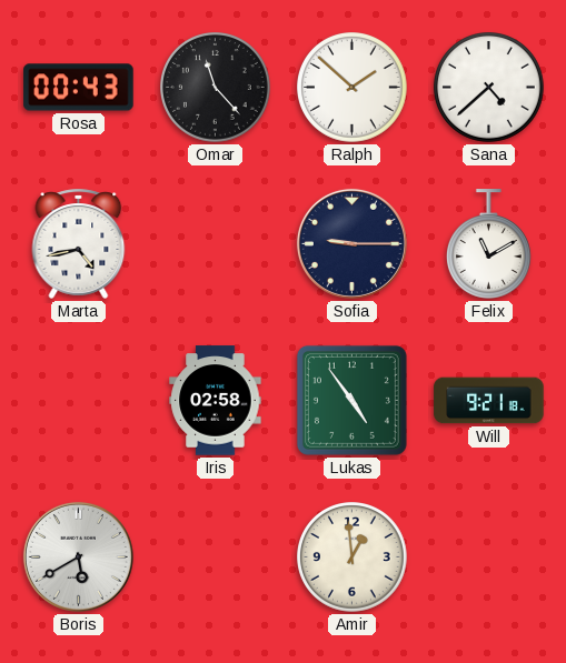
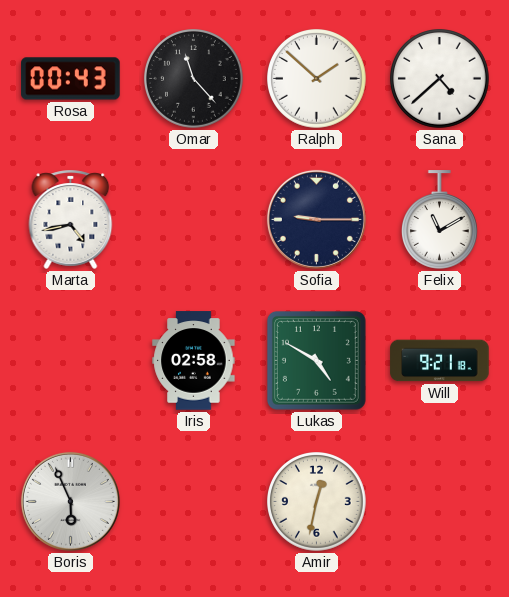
Lukas: 4:54 -> 4:50
Boris: 5:40 -> 5:56
Amir: 12:59 -> 12:32
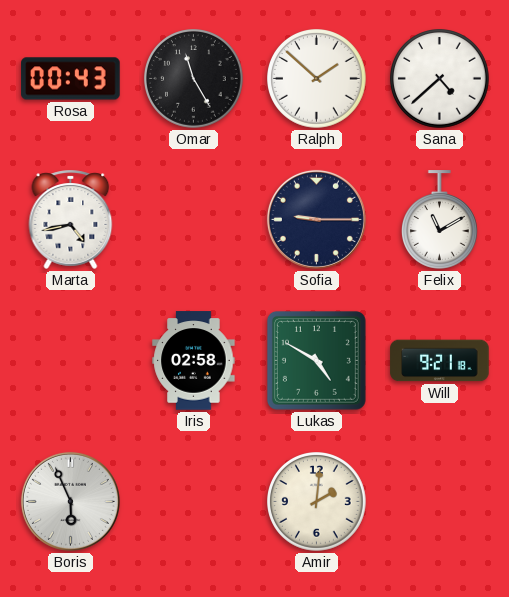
Omar: 11:23 -> 11:25
Amir: 12:32 -> 2:01
